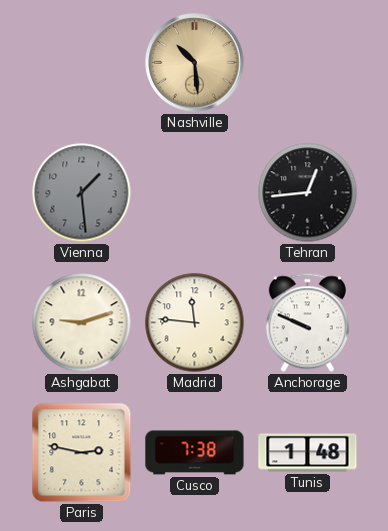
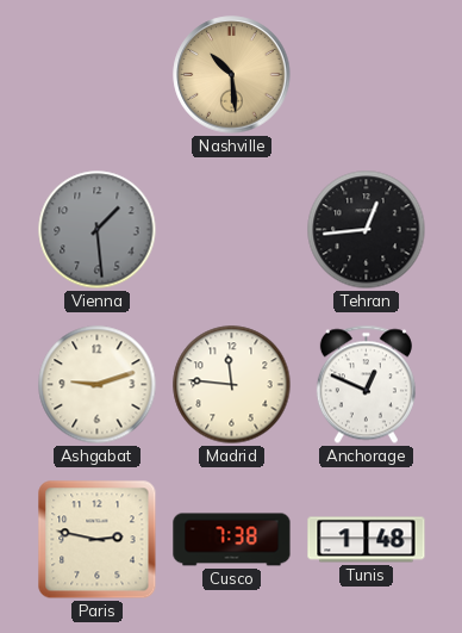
Anchorage: 9:49 -> 12:49
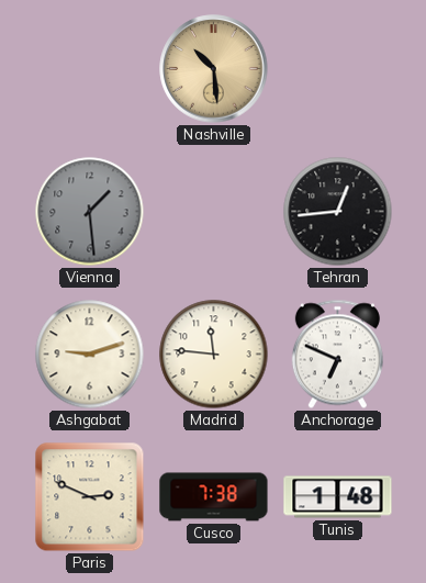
Anchorage: 12:49 -> 6:49
Paris: 2:47 -> 2:49
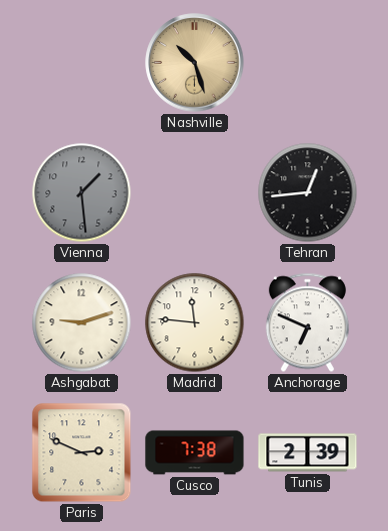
Nashville: 10:29 -> 10:27
Tunis: 1:48 -> 2:39
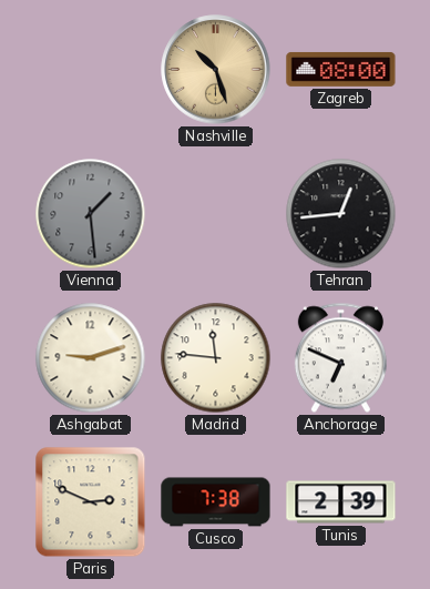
Zagreb: none -> 08:00
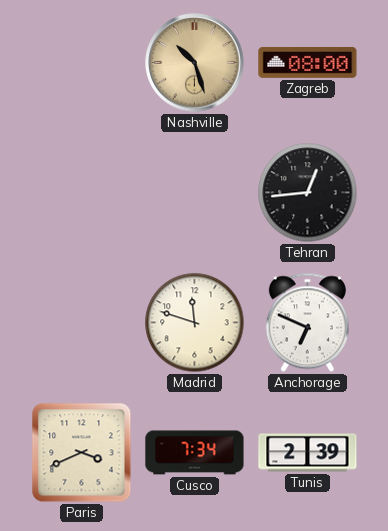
Vienna: 1:29 -> none
Ashgabat: 9:12 -> none
Madrid: 11:46 -> 11:48
Paris: 2:49 -> 3:41
Cusco: 7:38 -> 7:34
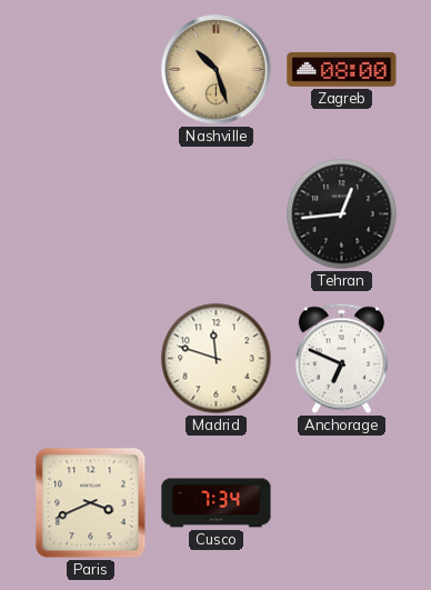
Tunis: 2:39 -> none
